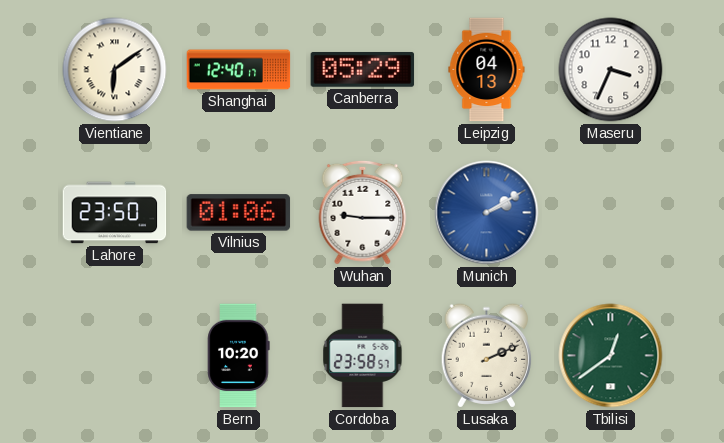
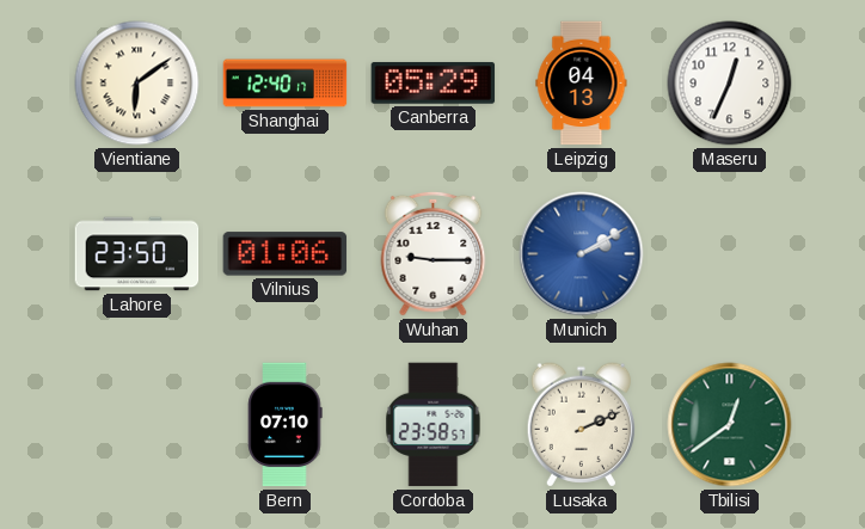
Maseru: 3:34 -> 12:34
Bern: 10:20 -> 07:10
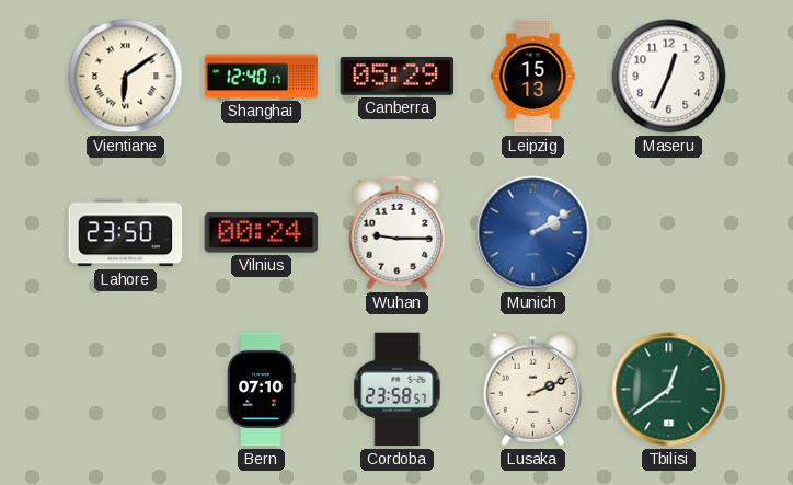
Leipzig: 04:13 -> 15:13
Vilnius: 01:06 -> 00:24
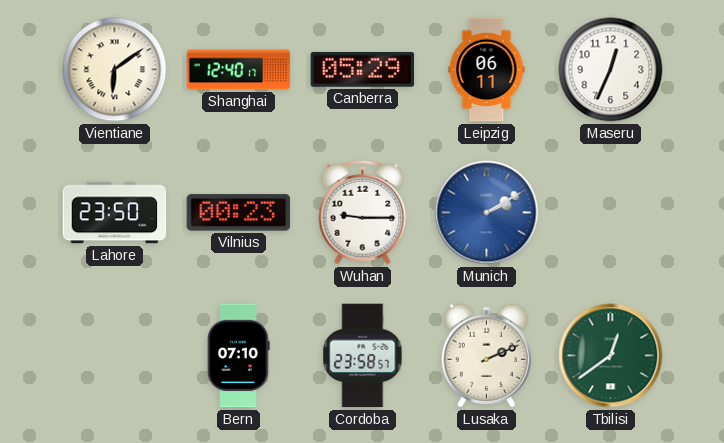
Leipzig: 15:13 -> 06:11
Vilnius: 00:24 -> 00:23
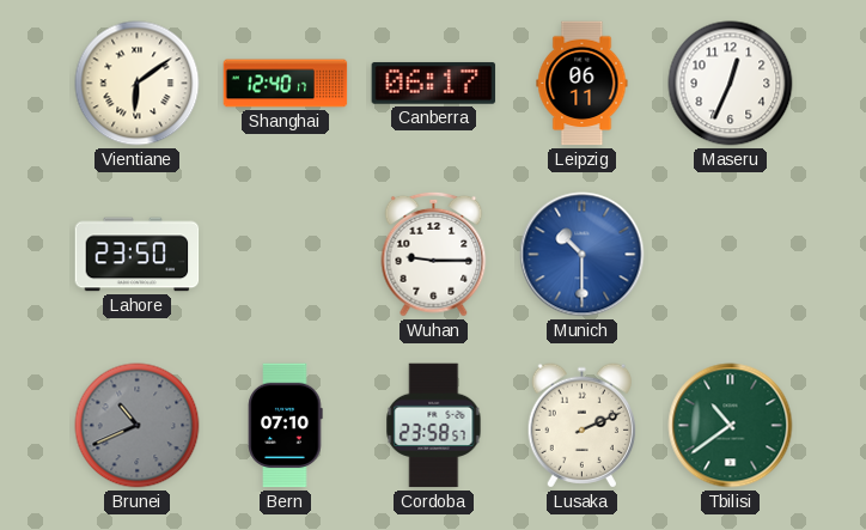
Canberra: 05:29 -> 06:17
Vilnius: 00:23 -> none
Munich: 2:10 -> 10:30
Brunei: none -> 10:41
Tbilisi: 12:39 -> 10:39
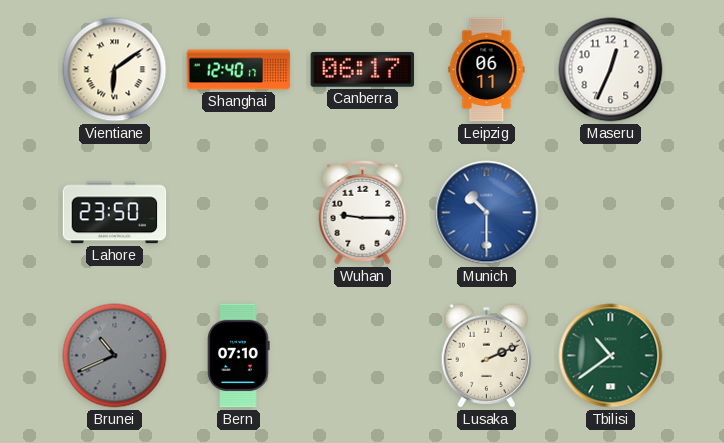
Cordoba: 23:58 -> none
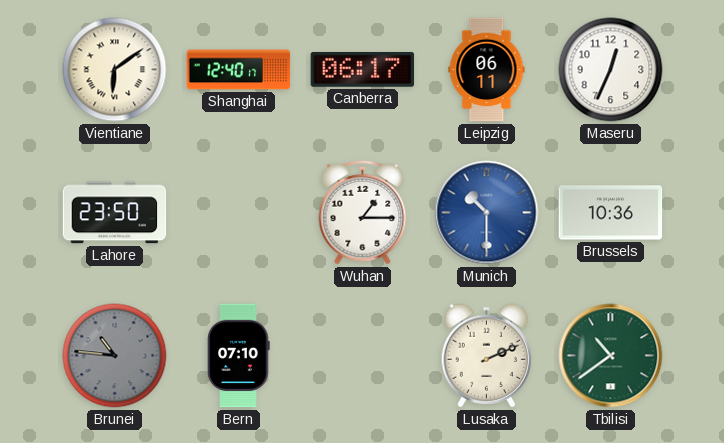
Wuhan: 9:15 -> 1:15
Brussels: none -> 10:36
Brunei: 10:41 -> 10:46
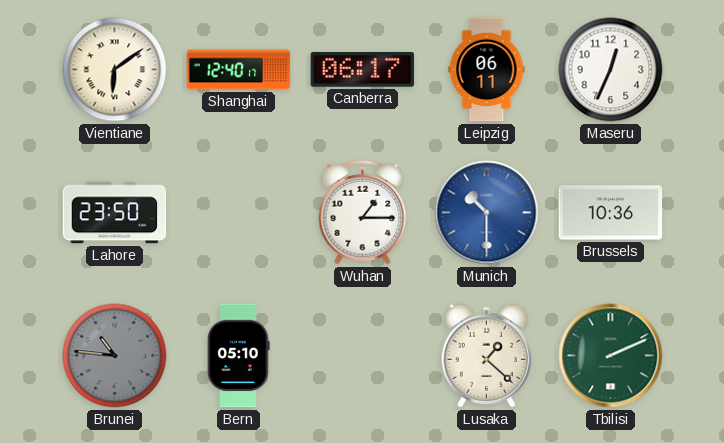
Bern: 07:10 -> 05:10
Lusaka: 2:11 -> 1:22
Tbilisi: 10:39 -> 2:11
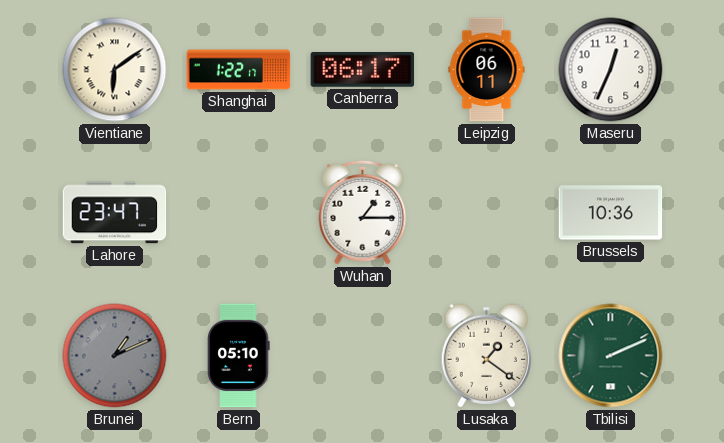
Shanghai: 12:40 -> 1:22
Lahore: 23:50 -> 23:47
Munich: 10:30 -> none
Brunei: 10:46 -> 1:11
Lusaka: 1:22 -> 1:21
